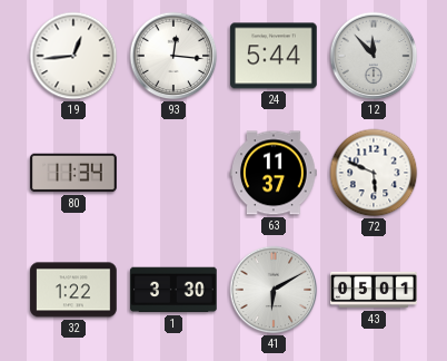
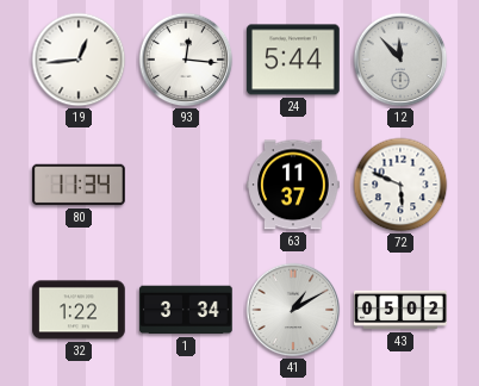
1: 3:30 -> 3:34
41: 6:10 -> 1:10
43: 05:01 -> 05:02
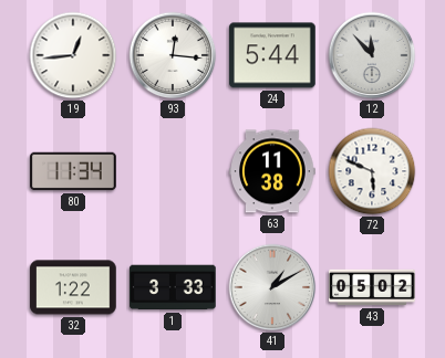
63: 11:37 -> 11:38
1: 3:34 -> 3:33
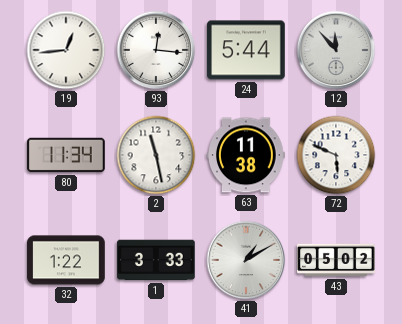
2: none -> 11:28
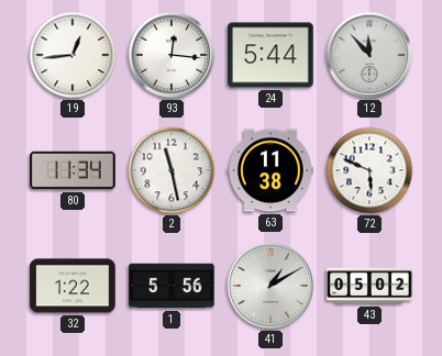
1: 3:33 -> 5:56
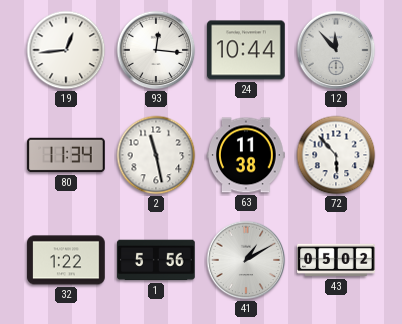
24: 5:44 -> 10:44
72: 5:49 -> 5:53
